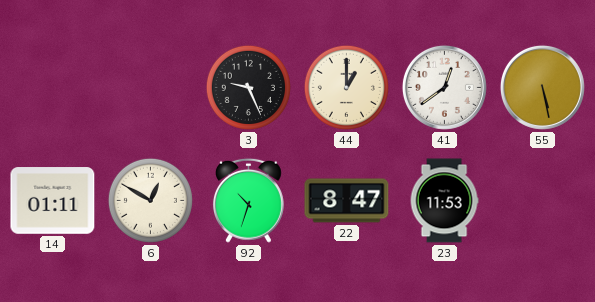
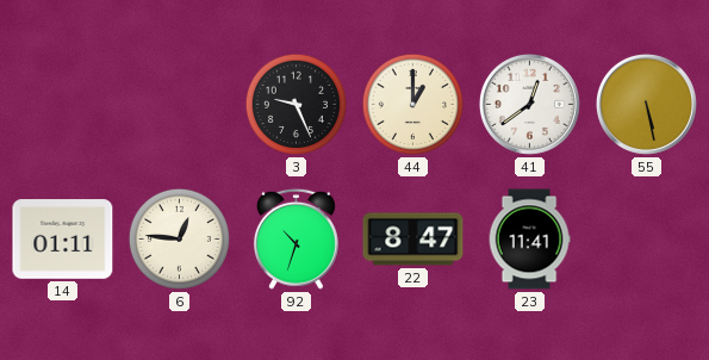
6: 12:50 -> 12:46
23: 11:53 -> 11:41
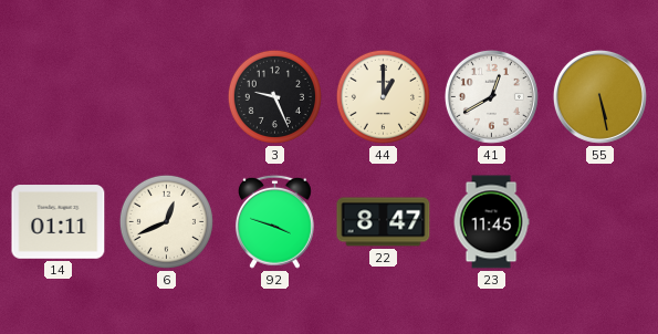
41: 12:39 -> 12:40
6: 12:46 -> 12:41
92: 10:33 -> 3:48
23: 11:41 -> 11:45
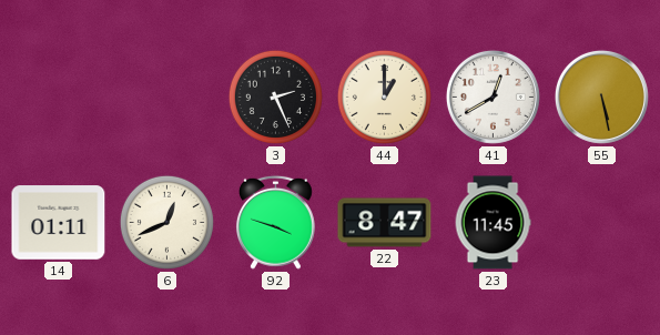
3: 9:26 -> 2:26
